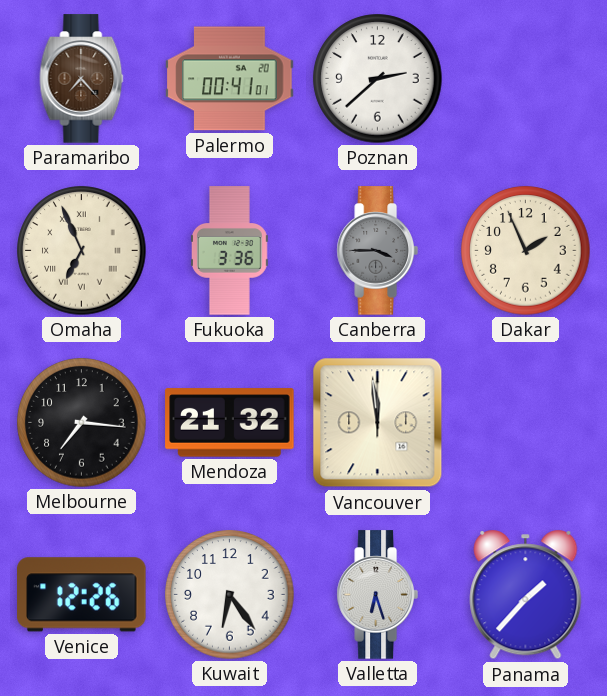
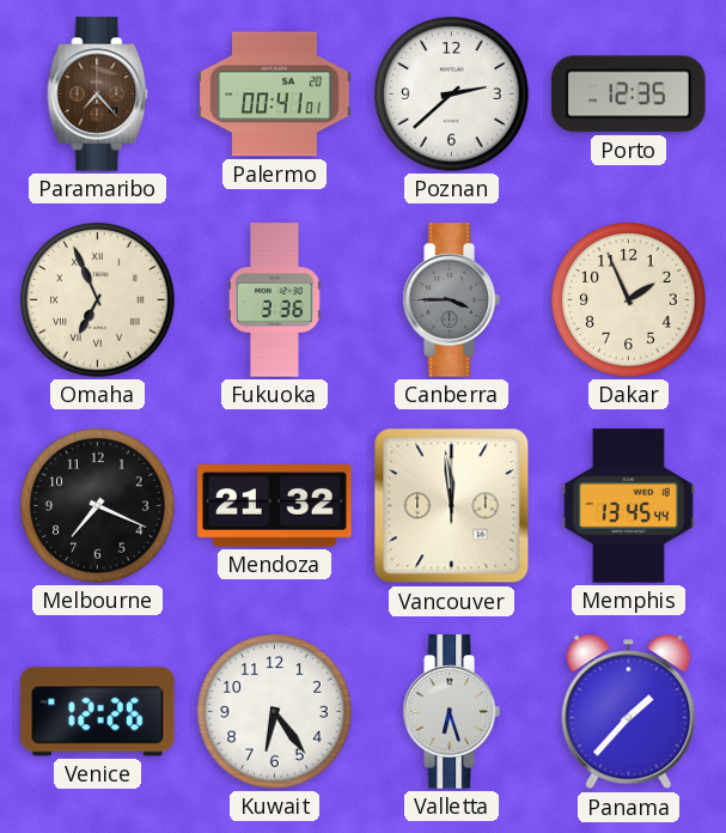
Porto: none -> 12:35
Melbourne: 7:16 -> 7:19
Memphis: none -> 13:45
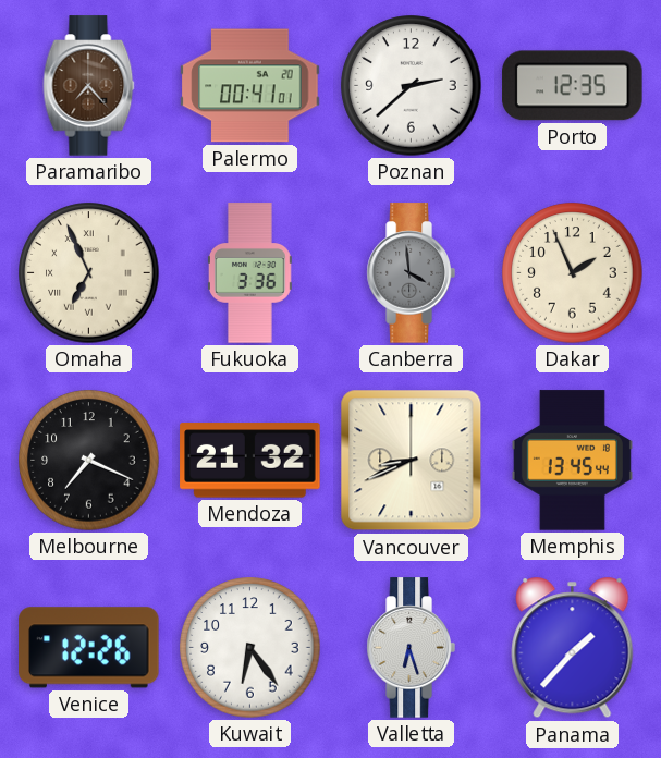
Canberra: 3:45 -> 3:59
Vancouver: 11:59 -> 8:41
